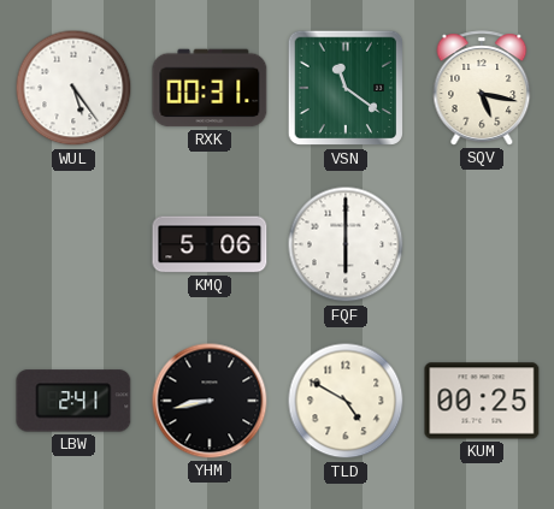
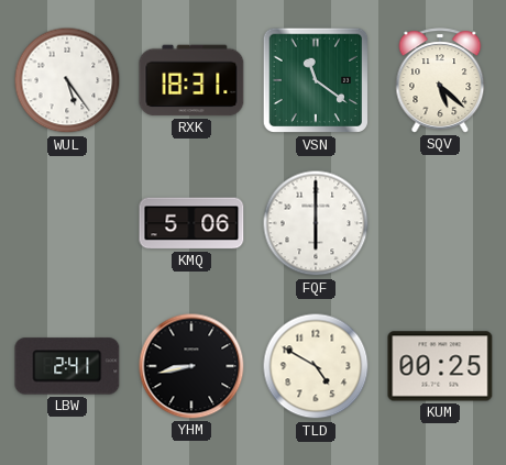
RXK: 00:31 -> 18:31
SQV: 5:17 -> 5:22
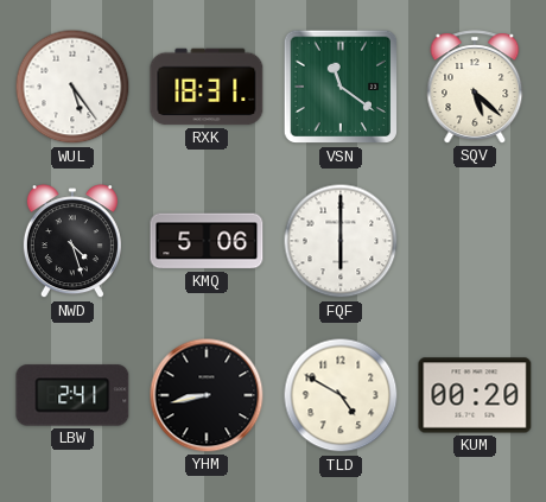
NWD: none -> 4:27
KUM: 00:25 -> 00:20
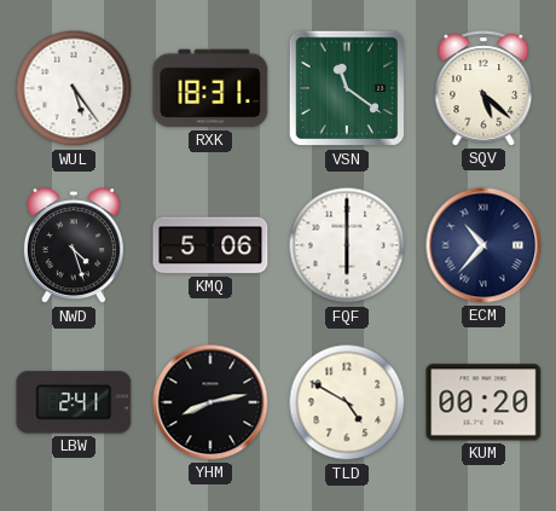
ECM: none -> 10:37
YHM: 8:43 -> 8:13
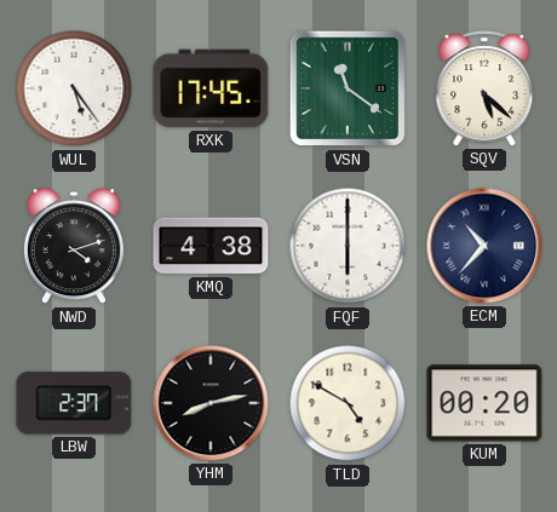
RXK: 18:31 -> 17:45
NWD: 4:27 -> 4:12
KMQ: 5:06 -> 4:38
LBW: 2:41 -> 2:37
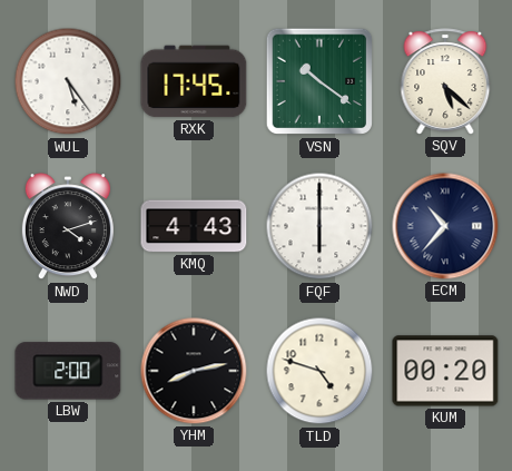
VSN: 11:21 -> 10:21
KMQ: 4:38 -> 4:43
LBW: 2:37 -> 2:00
TLD: 4:50 -> 4:48
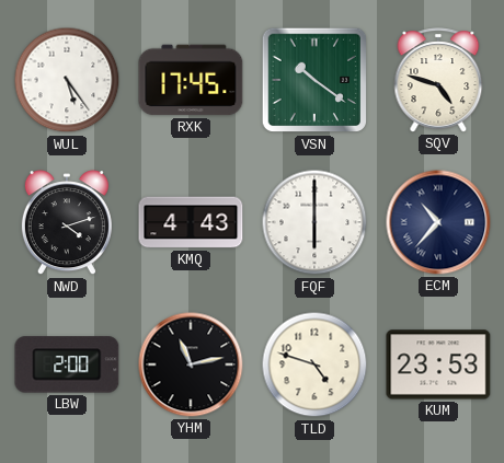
SQV: 5:22 -> 4:48
YHM: 8:13 -> 11:13
KUM: 00:20 -> 23:53
